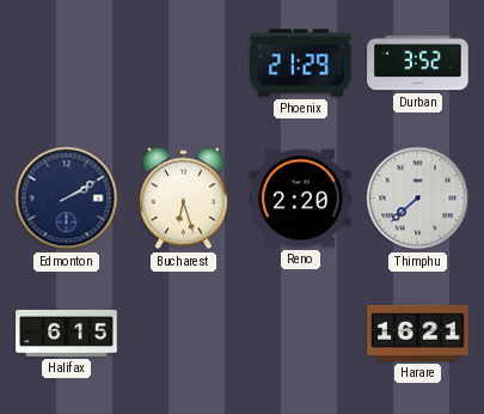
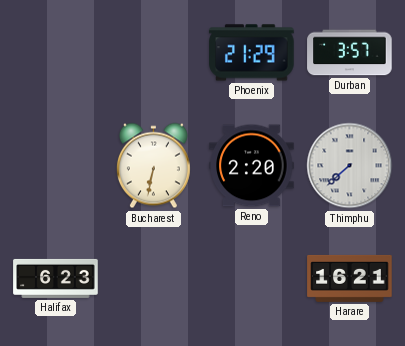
Durban: 3:52 -> 3:57
Edmonton: 2:10 -> none
Bucharest: 6:27 -> 6:32
Halifax: 6:15 -> 6:23
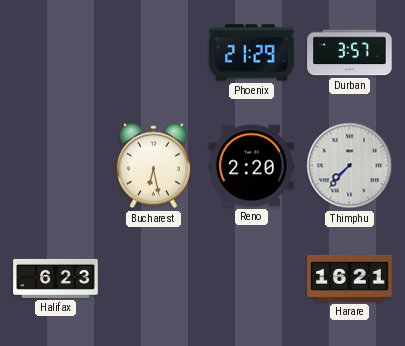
Bucharest: 6:32 -> 6:28
Thimphu: 7:38 -> 7:37
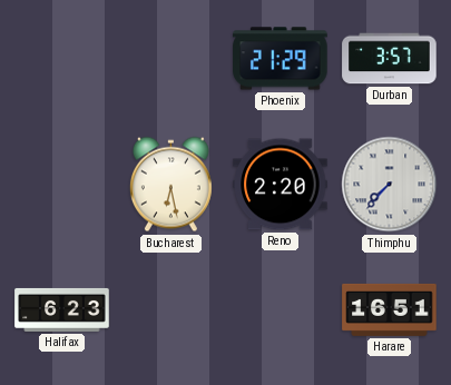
Harare: 16:21 -> 16:51
